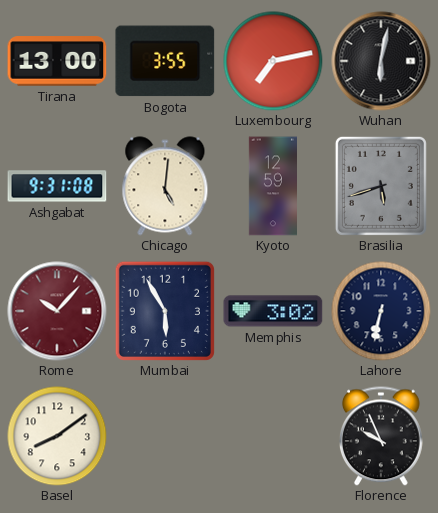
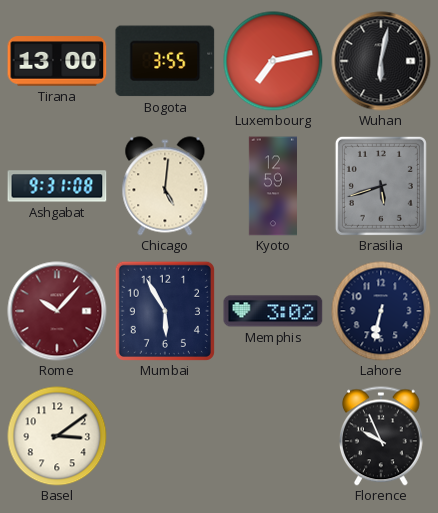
Basel: 8:09 -> 3:09
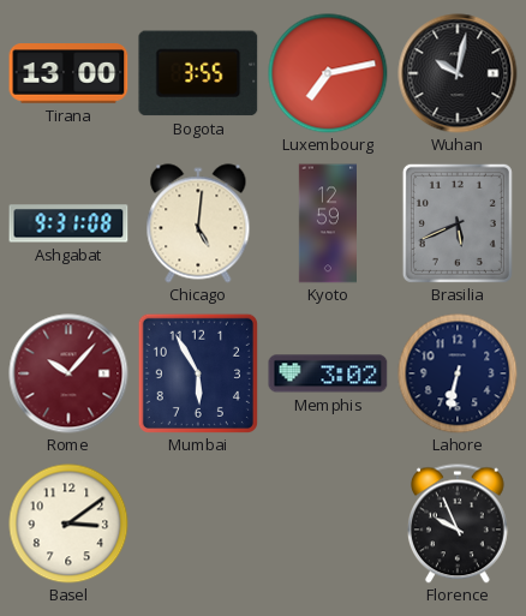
Wuhan: 6:02 -> 10:02
Brasilia: 5:42 -> 5:41
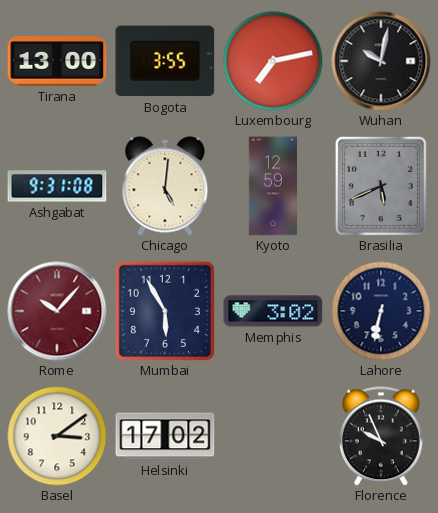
Helsinki: none -> 17:02
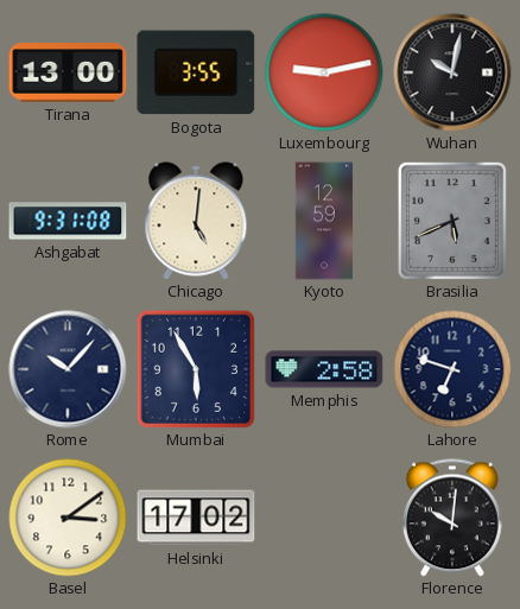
Luxembourg: 7:13 -> 9:13
Rome dial: burgundy -> navy
Memphis: 3:02 -> 2:58
Lahore: 6:32 -> 6:48
Florence: 9:56 -> 10:01
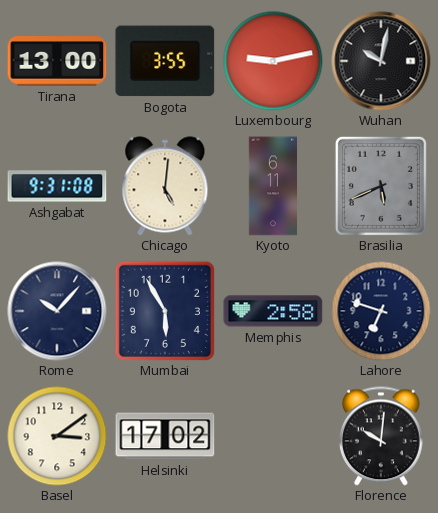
Kyoto: 12:59 -> 6:11
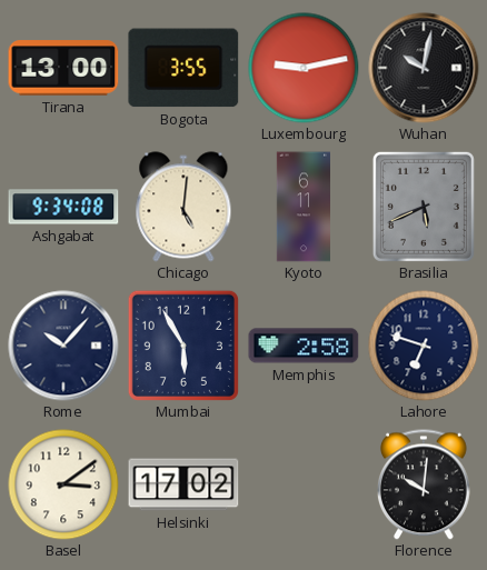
Ashgabat: 9:31 -> 9:34
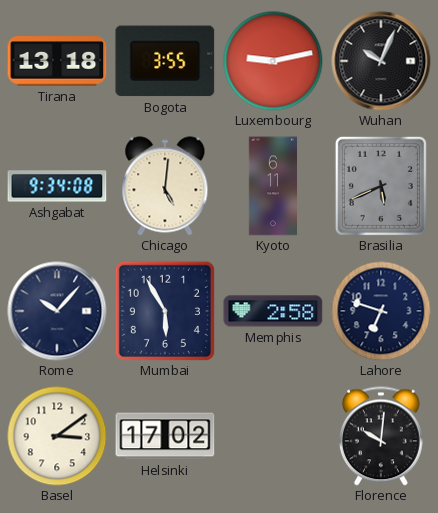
Tirana: 13:00 -> 13:18
Wuhan: 10:02 -> 10:04
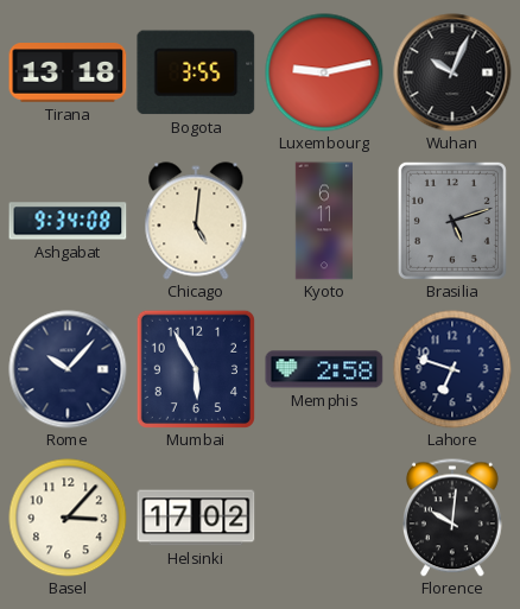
Brasilia: 5:41 -> 5:12
Basel: 3:09 -> 3:07
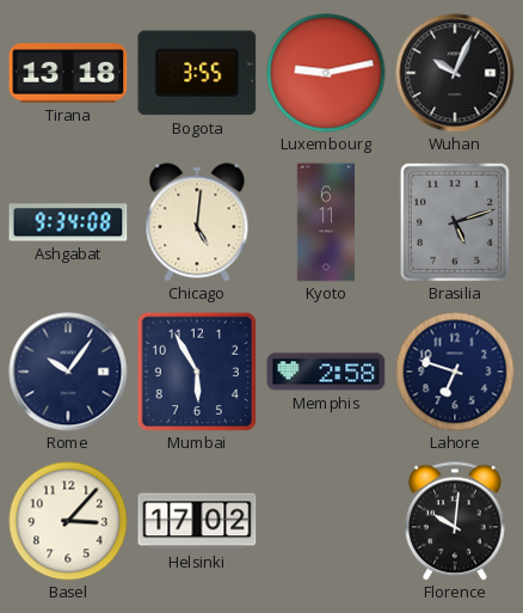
Rome: 10:07 -> 10:06
